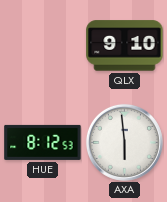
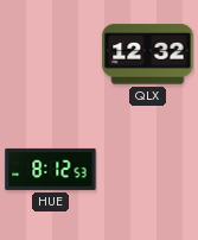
QLX: 9:10 -> 12:32
AXA: 5:59 -> none
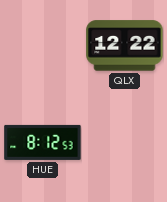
QLX: 12:32 -> 12:22
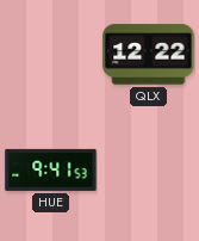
HUE: 8:12 -> 9:41
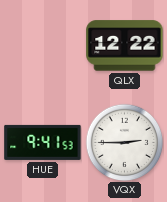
VQX: none -> 2:45
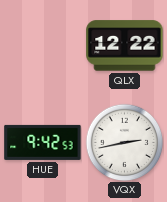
HUE: 9:41 -> 9:42
VQX: 2:45 -> 2:43
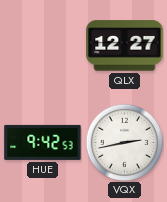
QLX: 12:22 -> 12:27
